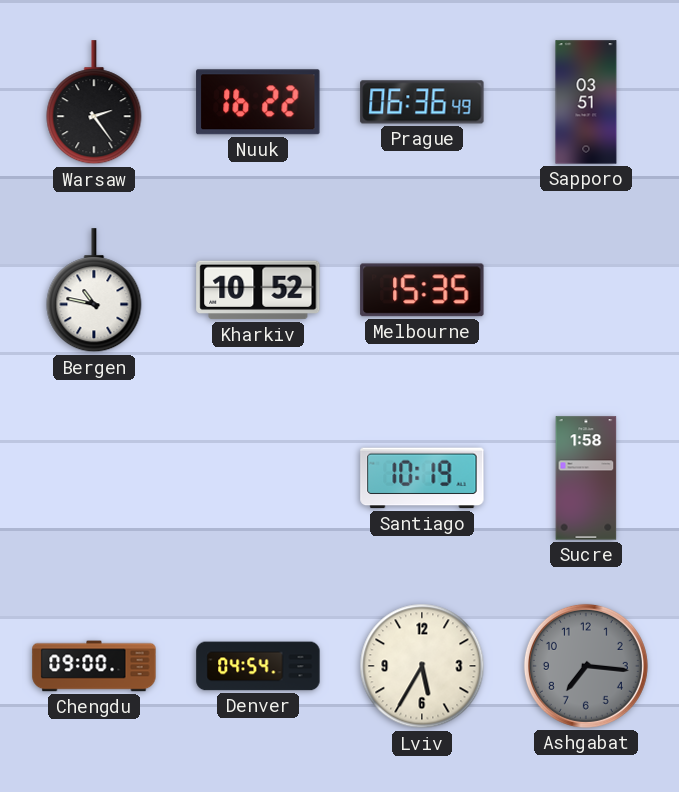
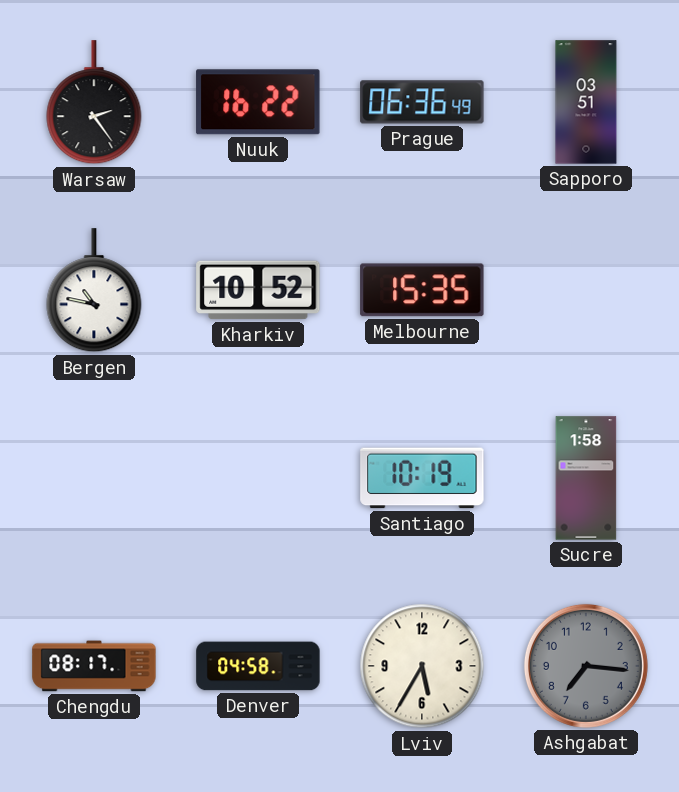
Chengdu: 09:00 -> 08:17
Denver: 04:54 -> 04:58
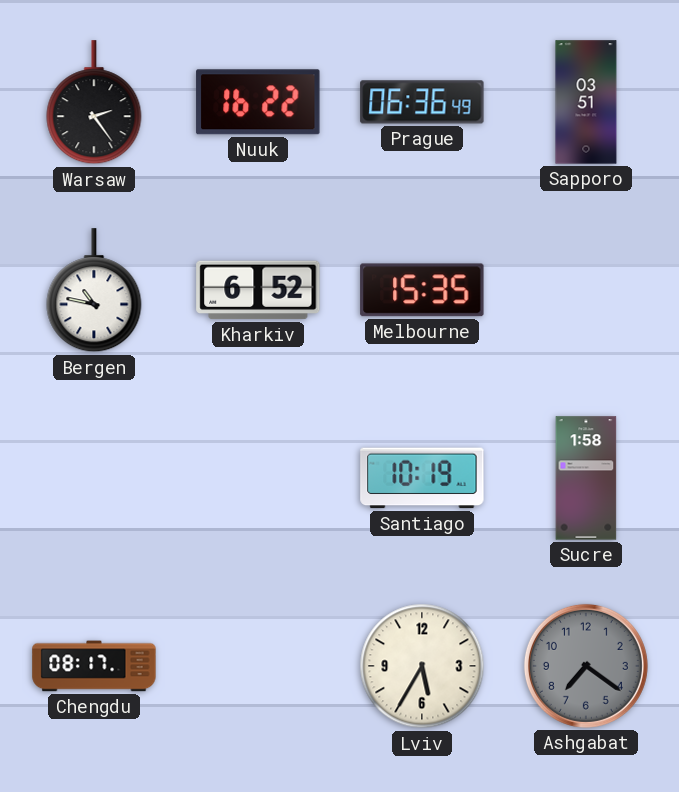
Kharkiv: 10:52 -> 6:52
Denver: 04:58 -> none
Ashgabat: 7:16 -> 7:21
